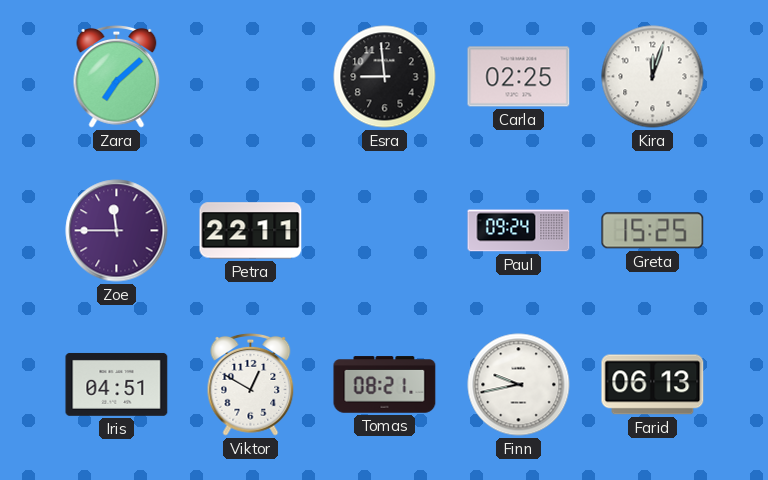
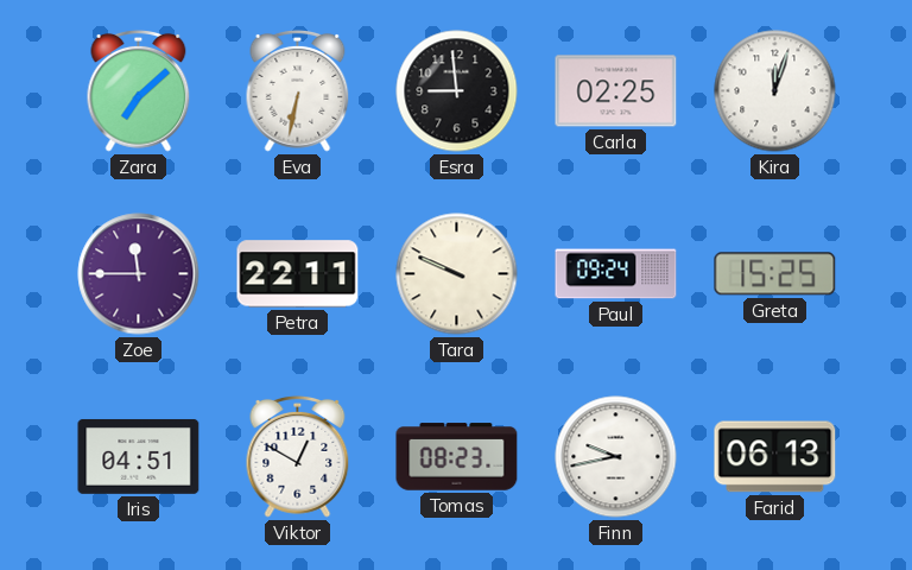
Eva: none -> 6:32
Tara: none -> 9:49
Tomas: 08:21 -> 08:23
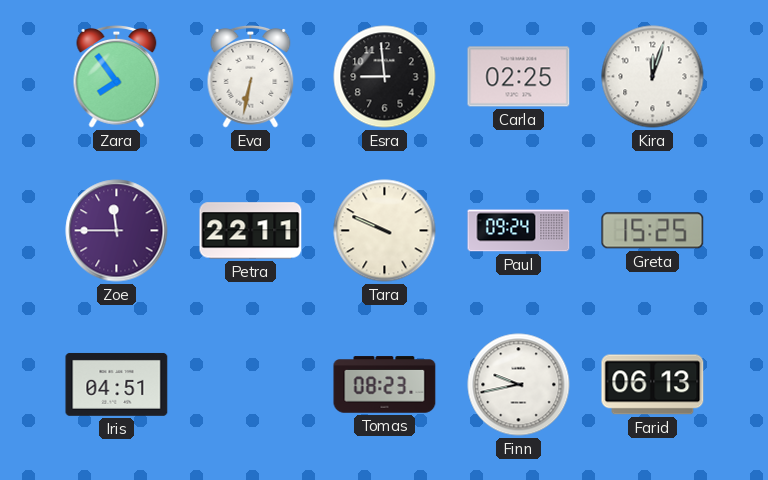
Zara: 7:08 -> 7:54
Viktor: 12:50 -> none
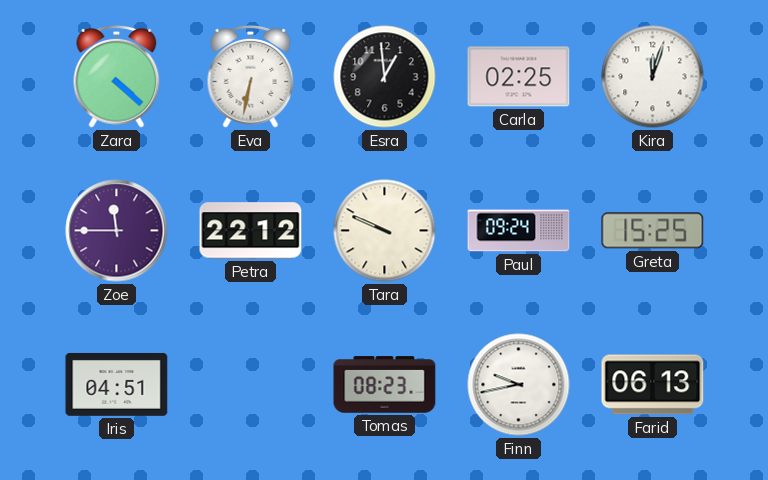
Zara: 7:54 -> 4:22
Esra: 8:59 -> 12:59
Petra: 22:11 -> 22:12
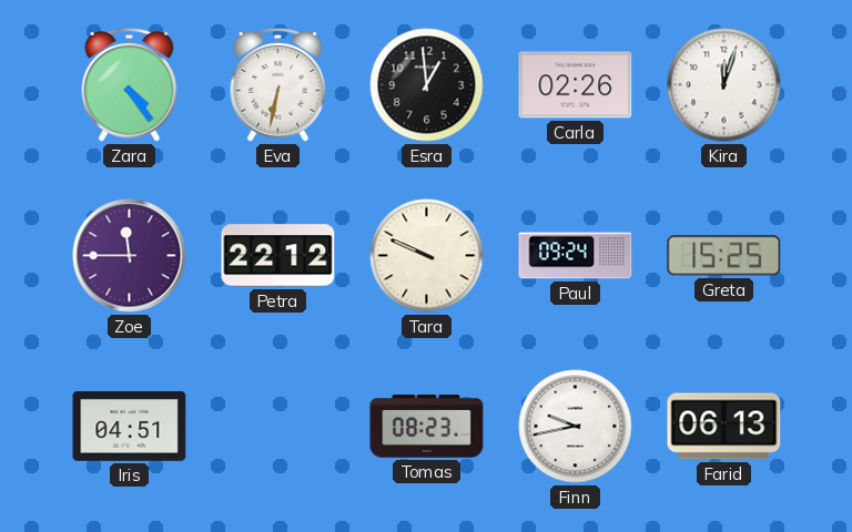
Zara: 4:22 -> 4:24
Carla: 02:25 -> 02:26
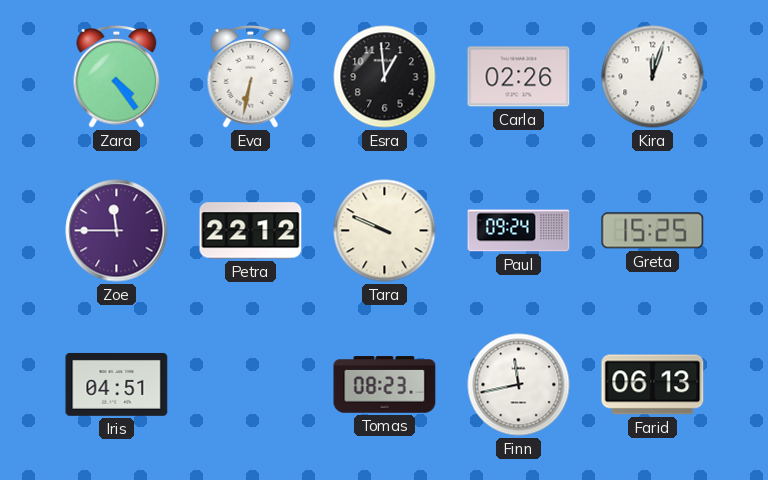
Finn: 9:43 -> 11:43
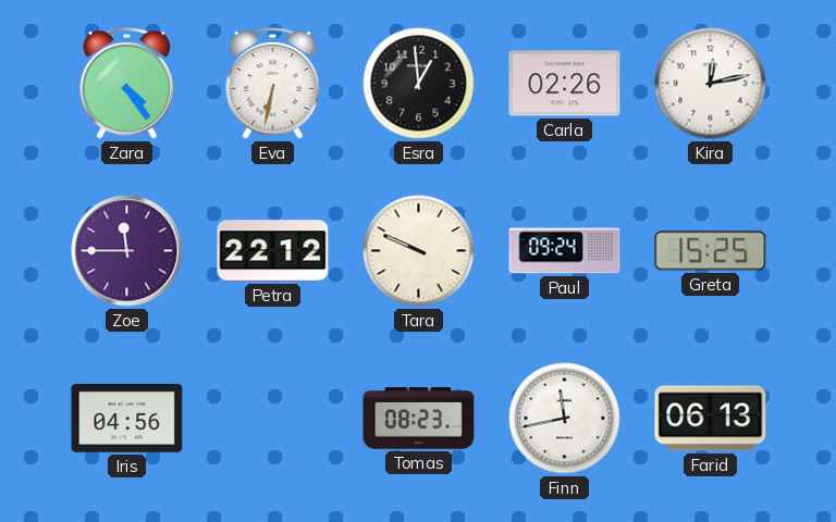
Kira: 12:03 -> 12:13
Iris: 04:51 -> 04:56
